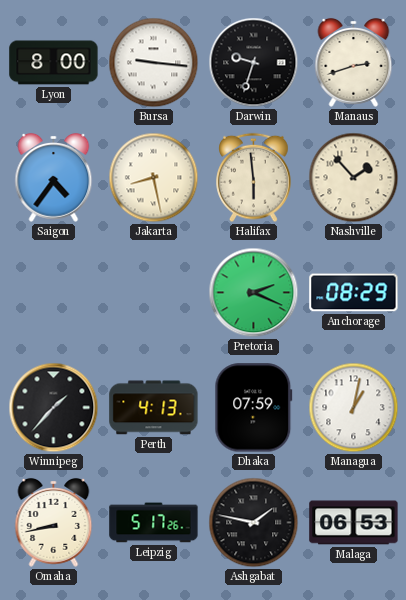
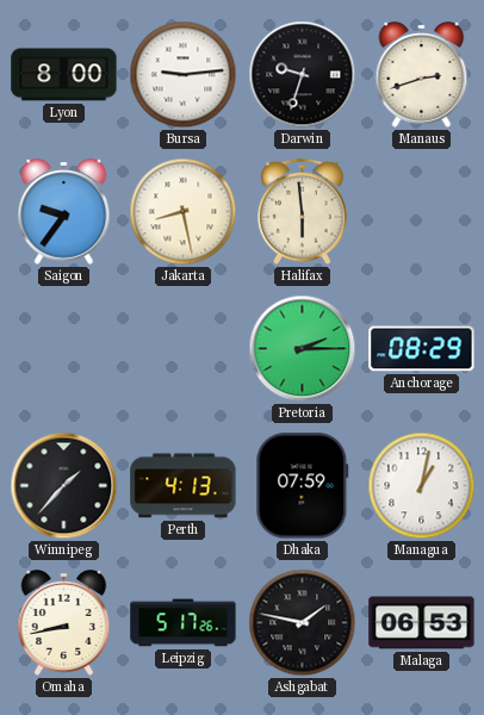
Bursa: 9:16 -> 9:14
Saigon: 4:36 -> 9:36
Nashville: 1:53 -> none
Pretoria: 2:19 -> 2:15
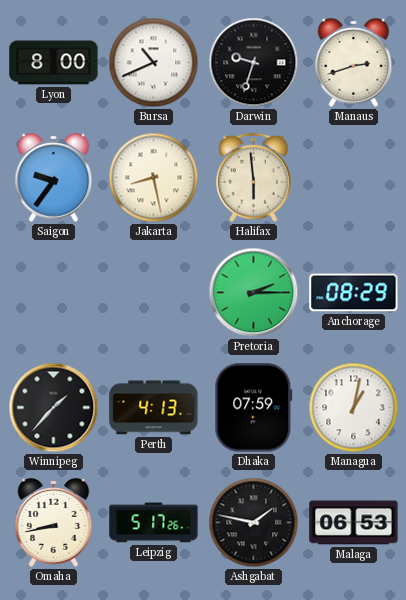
Bursa: 9:14 -> 10:41
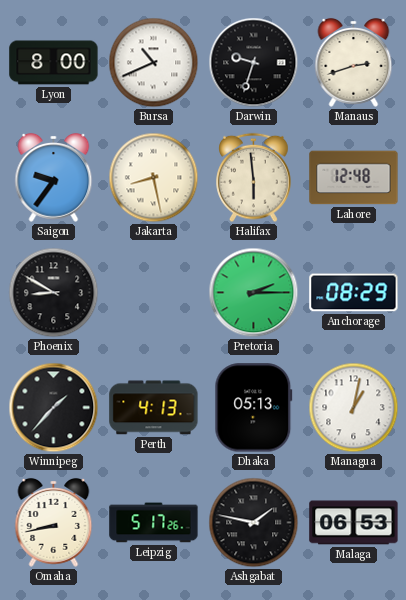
Lahore: none -> 12:48
Phoenix: none -> 8:50
Dhaka: 07:59 -> 05:13
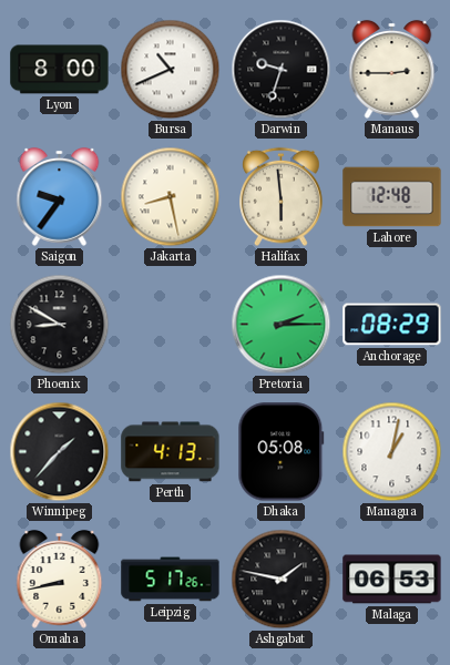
Manaus: 2:42 -> 2:45
Dhaka: 05:13 -> 05:08
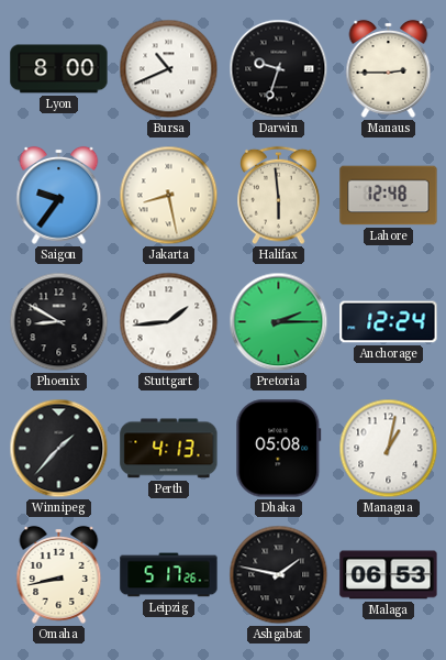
Stuttgart: none -> 1:44
Anchorage: 08:29 -> 12:24
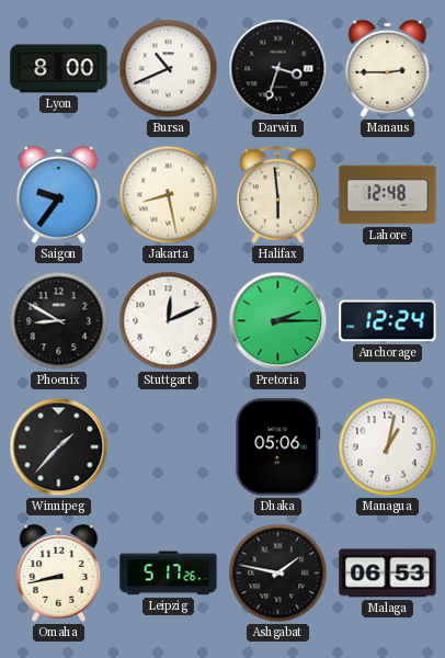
Darwin: 9:33 -> 3:33
Stuttgart: 1:44 -> 12:11
Perth: 4:13 -> none
Dhaka: 05:08 -> 05:06
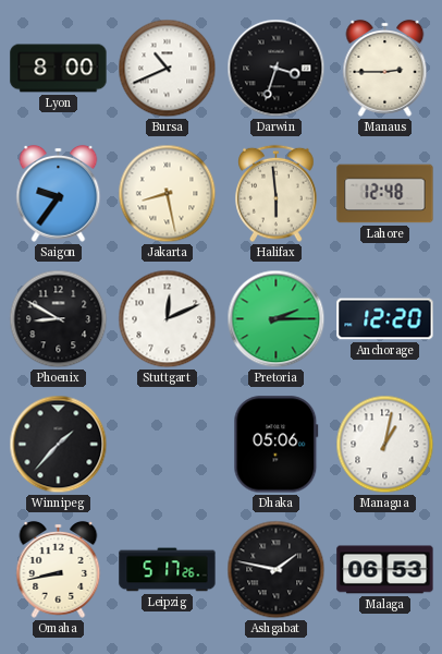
Anchorage: 12:24 -> 12:20
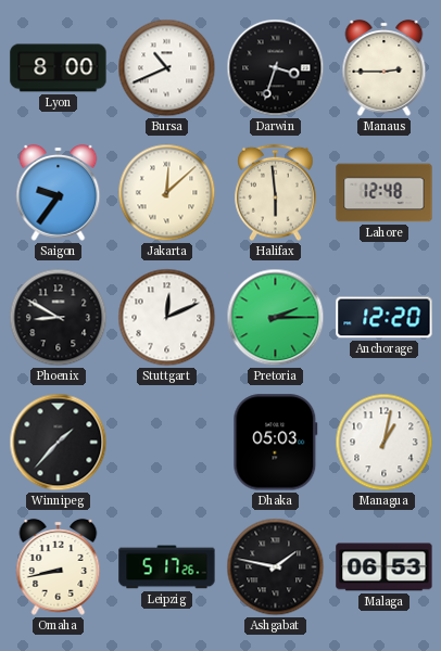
Jakarta: 8:28 -> 12:08
Dhaka: 05:06 -> 05:03
